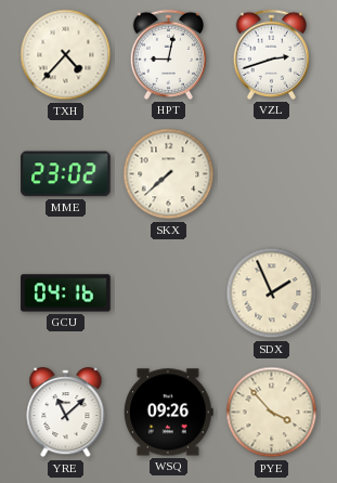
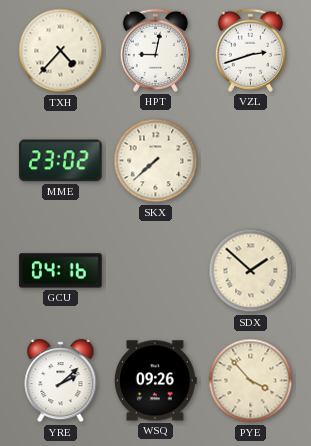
SDX: 1:56 -> 1:52
YRE: 11:08 -> 2:08
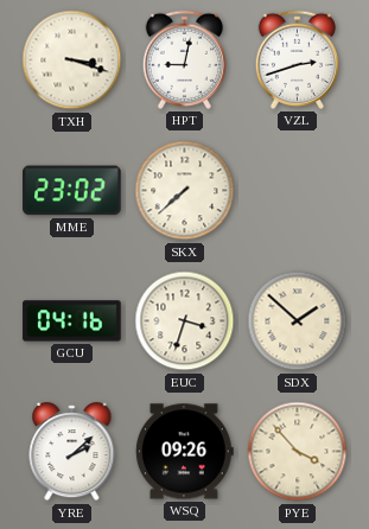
TXH: 4:37 -> 3:18
EUC: none -> 3:33
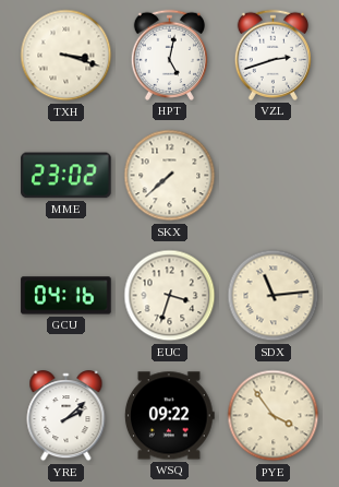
HPT: 9:02 -> 5:02
SDX: 1:52 -> 11:14
WSQ: 09:26 -> 09:22
PYE: 3:53 -> 3:54
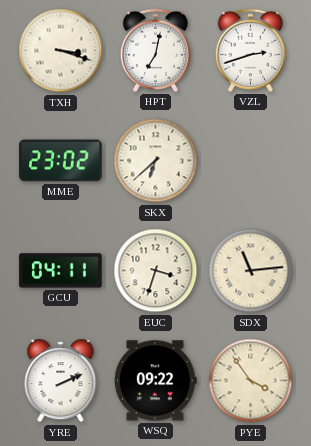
HPT: 5:02 -> 7:02
SKX: 7:38 -> 6:38
GCU: 04:16 -> 04:11
YRE: 2:08 -> 2:11
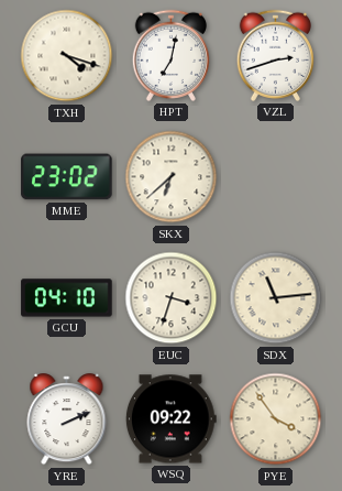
TXH: 3:18 -> 4:18
GCU: 04:11 -> 04:10
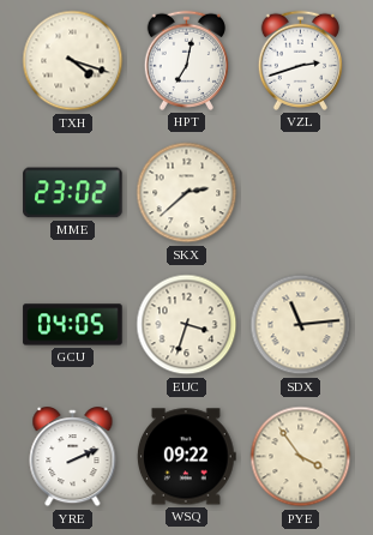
SKX: 6:38 -> 2:38
GCU: 04:10 -> 04:05
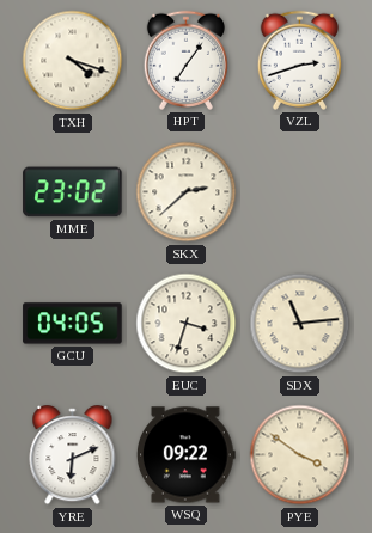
HPT: 7:02 -> 7:06
YRE: 2:11 -> 6:11
PYE: 3:54 -> 3:51
